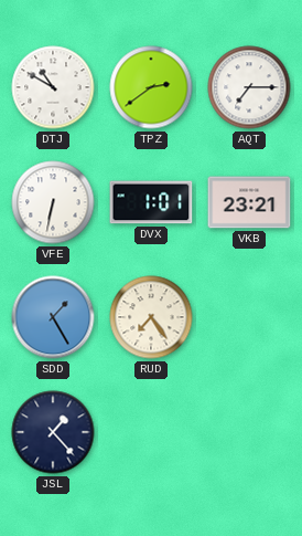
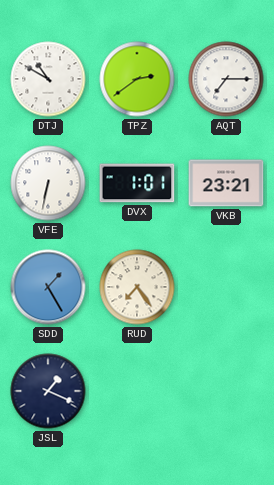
JSL: 1:23 -> 1:19
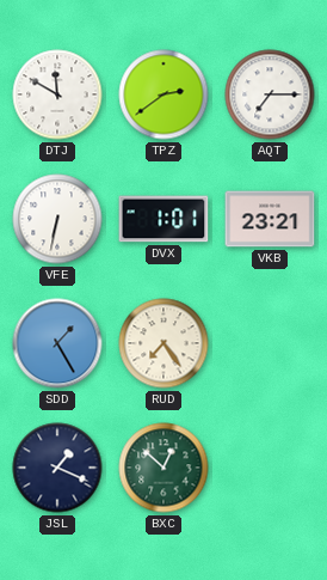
DTJ: 10:50 -> 11:50
BXC: none -> 12:52
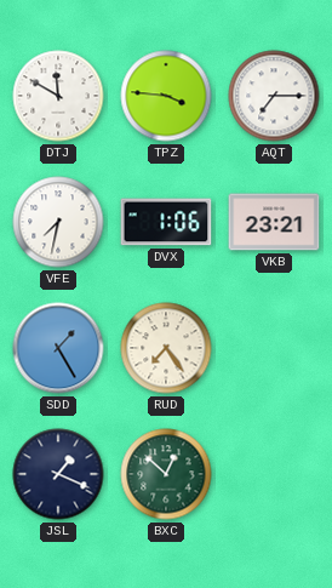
TPZ: 2:39 -> 3:46
VFE: 6:32 -> 7:32
DVX: 1:01 -> 1:06
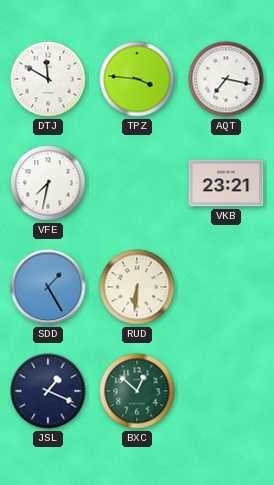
AQT: 7:15 -> 7:17
DVX: 1:06 -> none
RUD: 7:24 -> 6:31
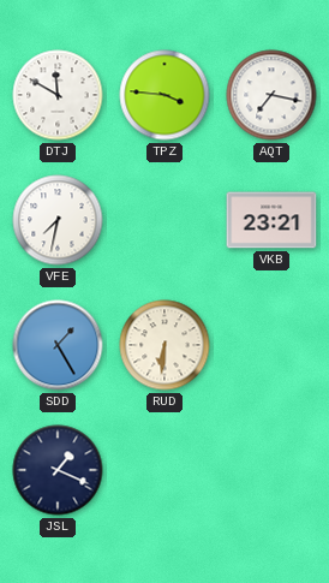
BXC: 12:52 -> none
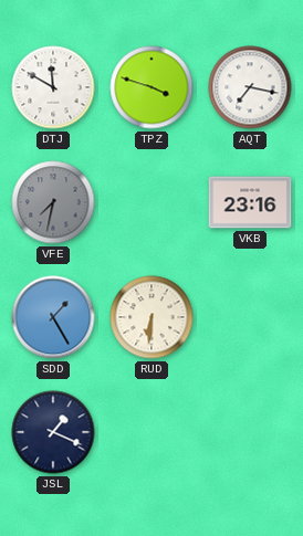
TPZ: 3:46 -> 3:48
VFE dial: white -> grey
VKB: 23:21 -> 23:16
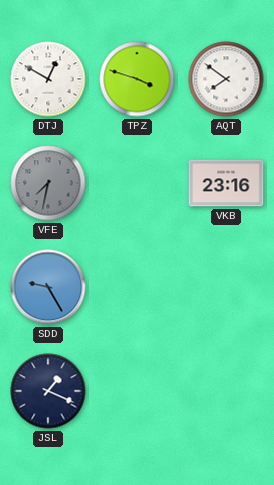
DTJ: 11:50 -> 12:50
AQT: 7:17 -> 7:51
SDD: 1:25 -> 9:25
RUD: 6:31 -> none
